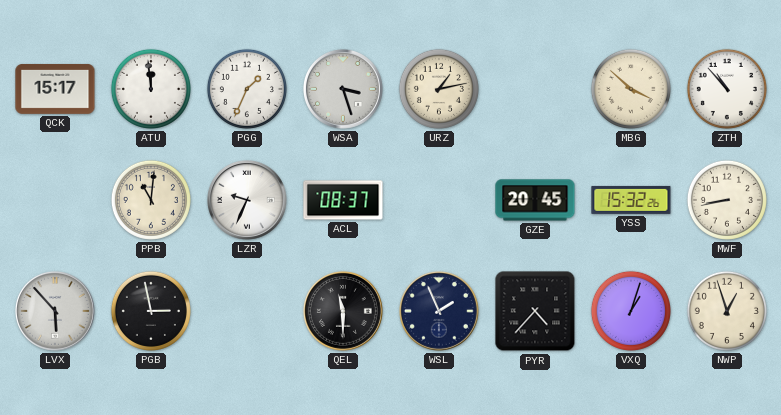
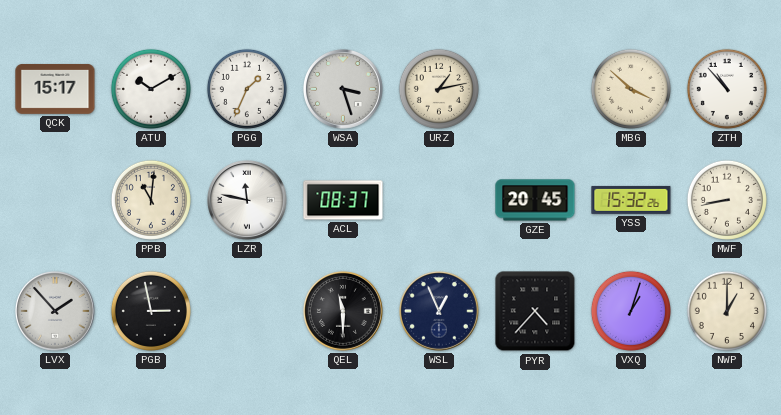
ATU: 11:59 -> 10:10
LZR: 9:34 -> 11:47
LVX: 5:53 -> 1:53
WSL: 1:56 -> 12:56
NWP: 12:57 -> 1:00
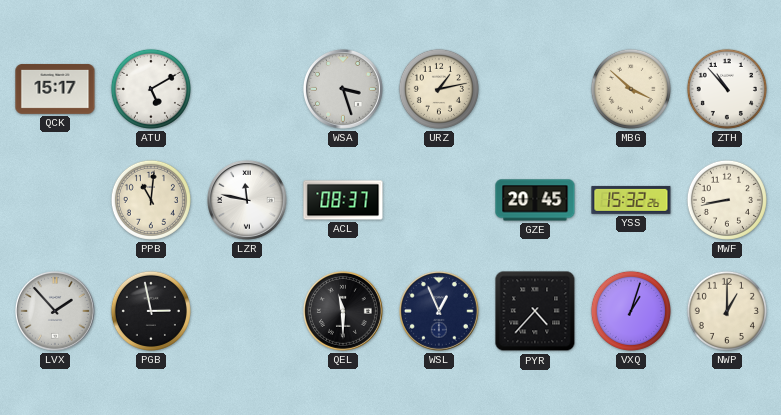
ATU: 10:10 -> 5:10
PGG: 1:34 -> none
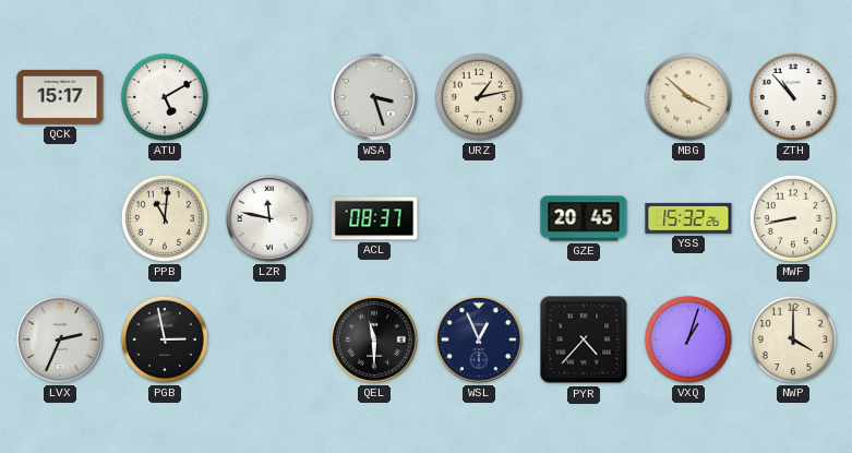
LVX: 1:53 -> 2:34
NWP: 1:00 -> 4:00
